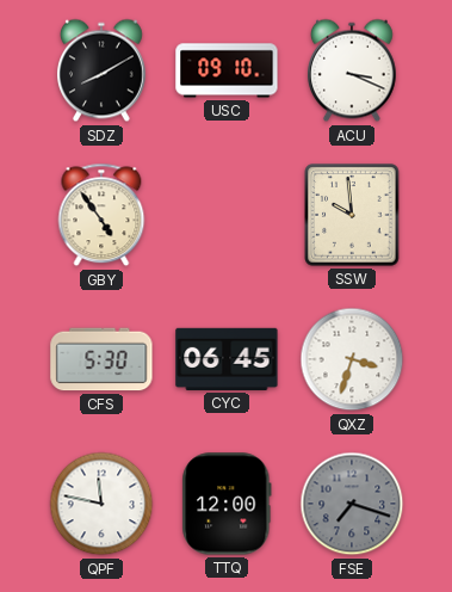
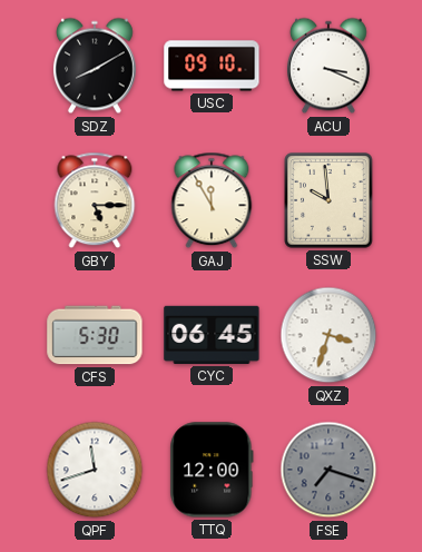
GBY: 4:54 -> 5:15
GAJ: none -> 11:55
QPF: 11:47 -> 11:42
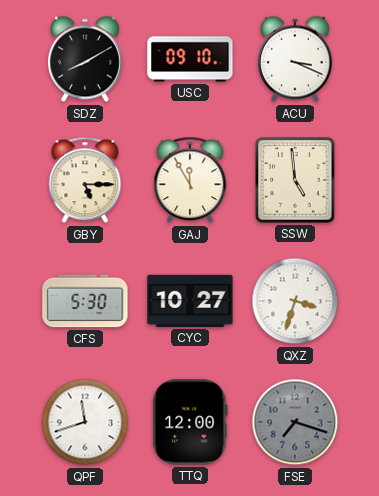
SSW: 9:59 -> 4:59
CYC: 06:45 -> 10:27
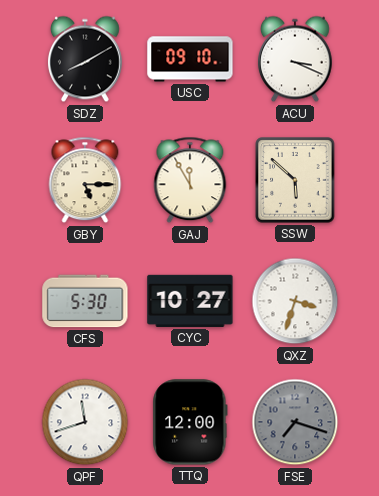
SSW: 4:59 -> 5:52
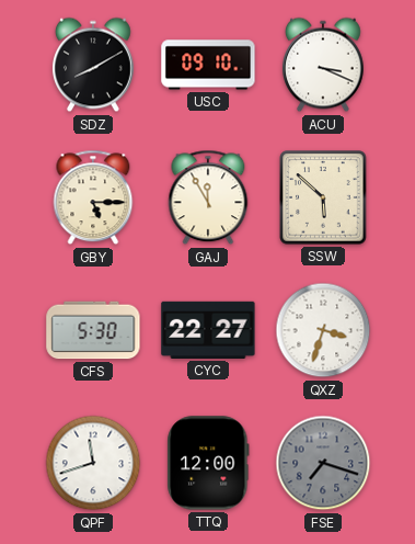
CYC: 10:27 -> 22:27
